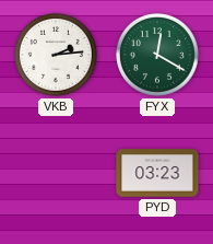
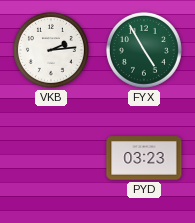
FYX: 12:20 -> 4:55
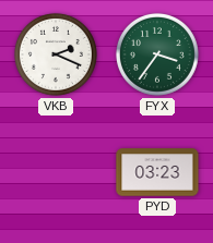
VKB: 2:14 -> 2:19
FYX: 4:55 -> 3:36
